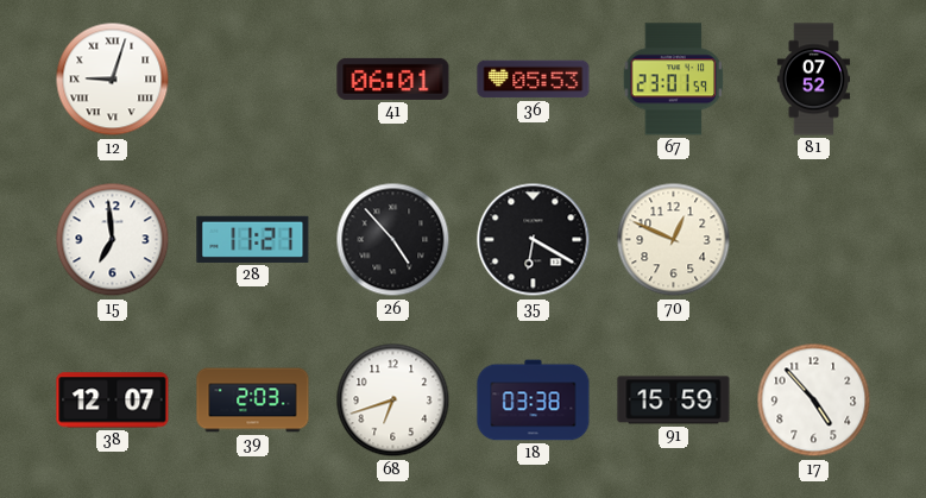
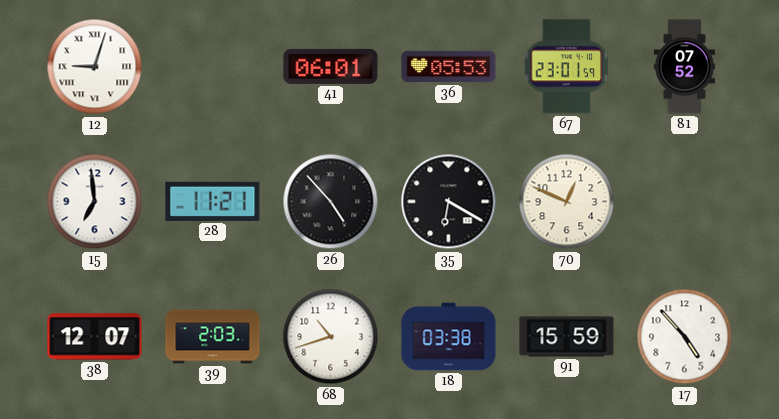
68: 6:42 -> 10:42
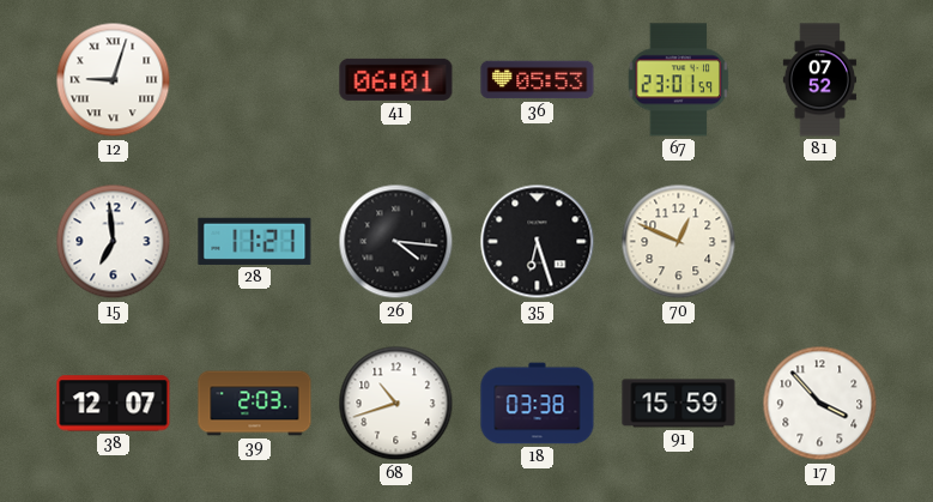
26: 4:53 -> 4:16
35: 6:20 -> 6:27
17: 4:53 -> 3:53
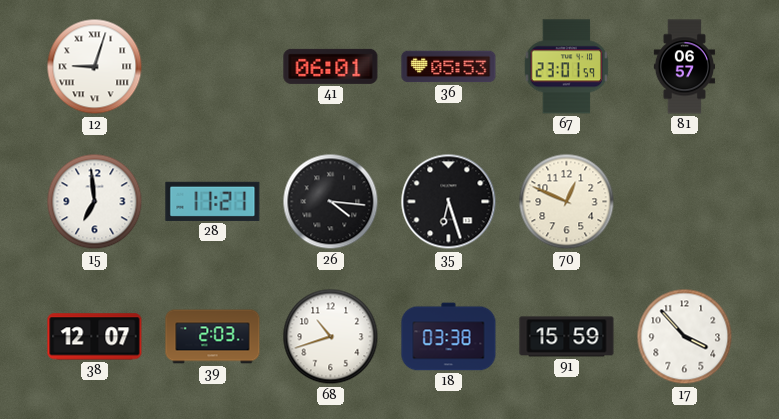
81: 07:52 -> 06:57
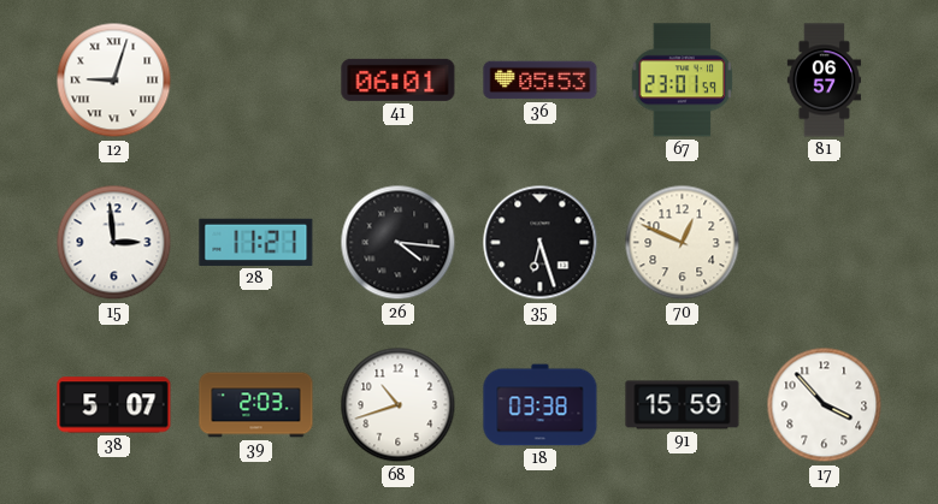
15: 6:59 -> 2:59
38: 12:07 -> 5:07
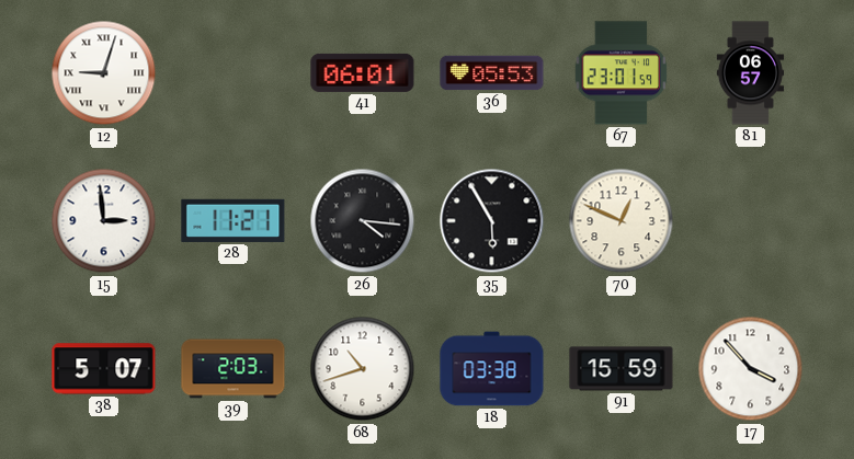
35: 6:27 -> 5:55
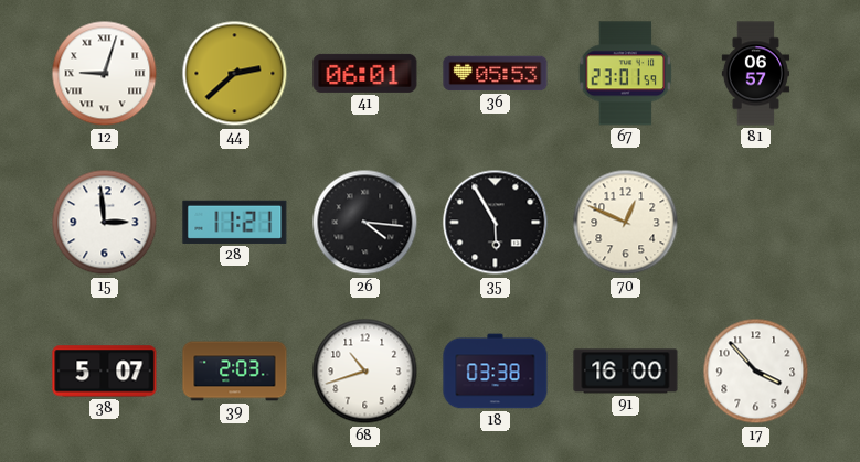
44: none -> 2:38
91: 15:59 -> 16:00
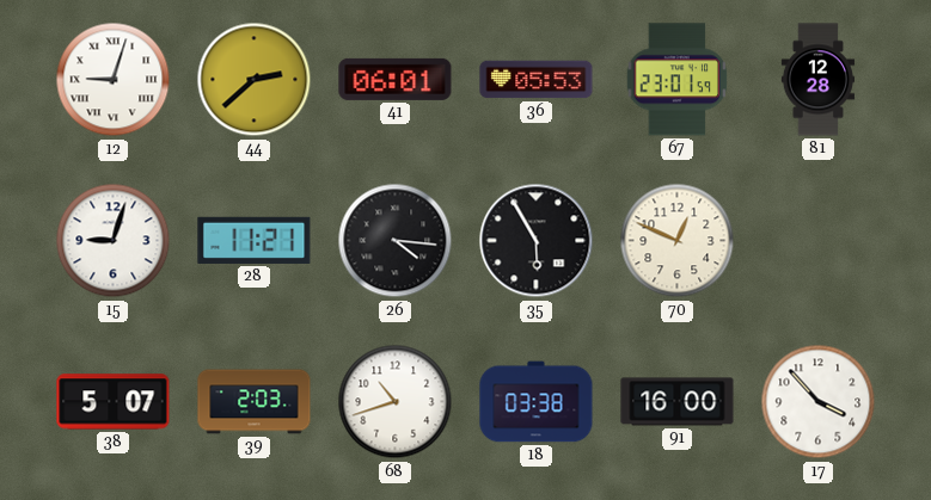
81: 06:57 -> 12:28
15: 2:59 -> 9:03
